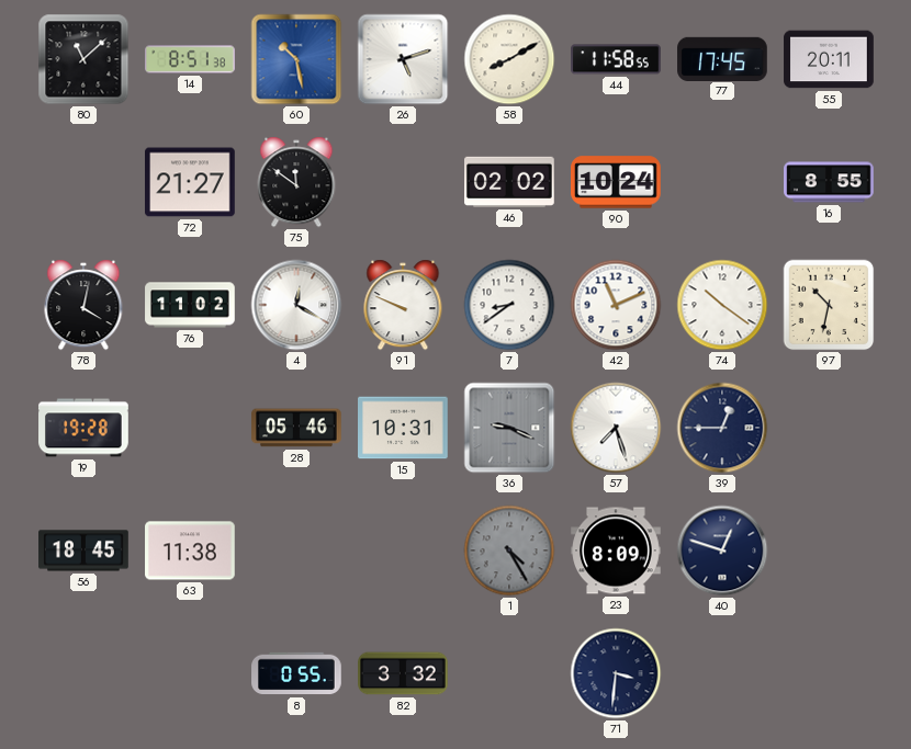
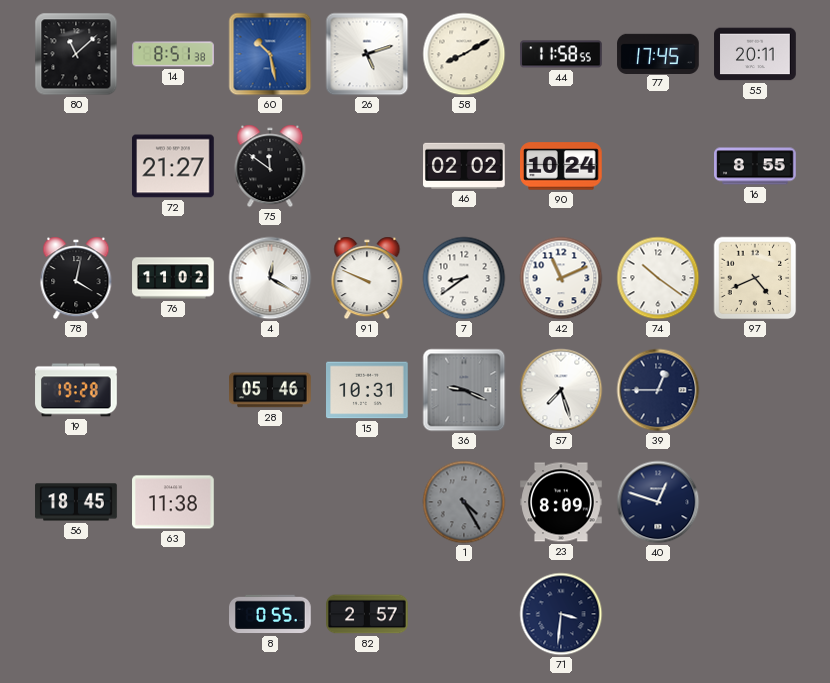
97: 10:32 -> 4:41
82: 3:32 -> 2:57
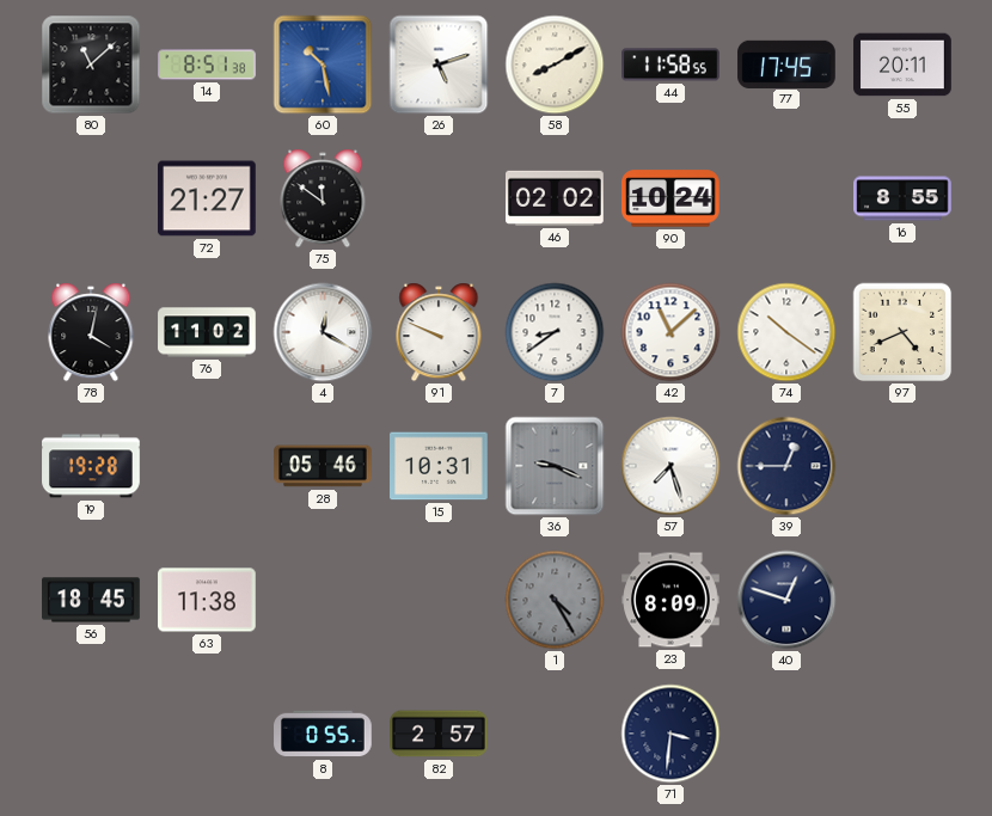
42: 11:11 -> 11:08
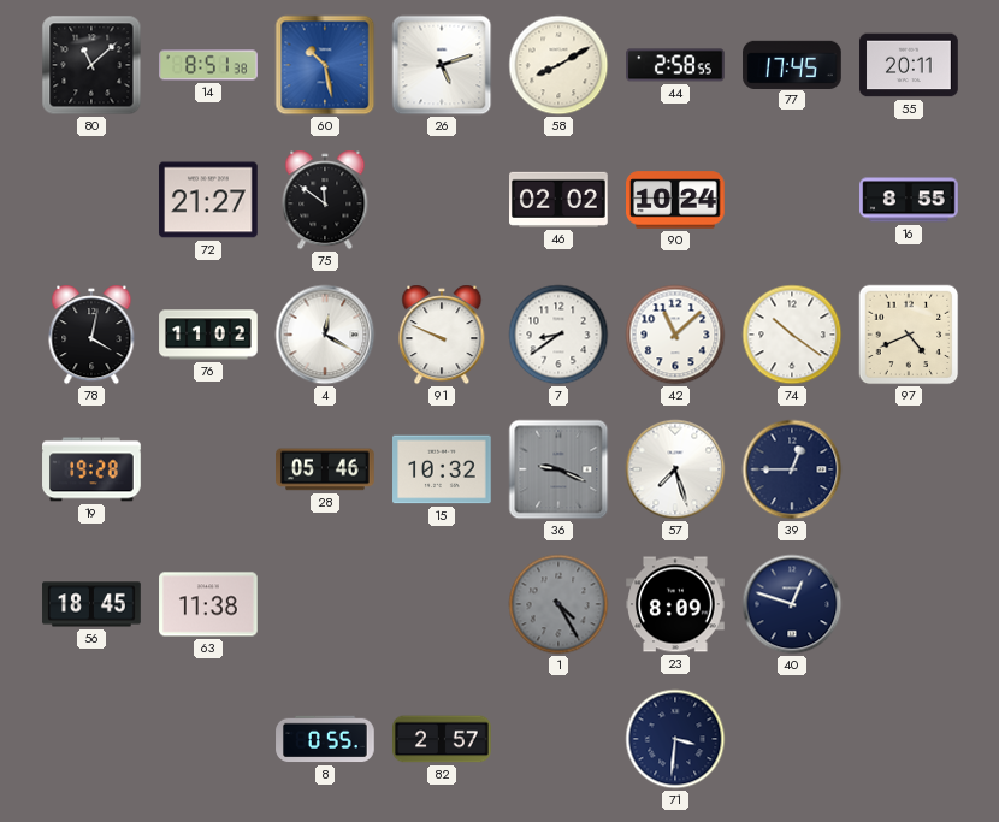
44: 11:58 -> 2:58
15: 10:31 -> 10:32
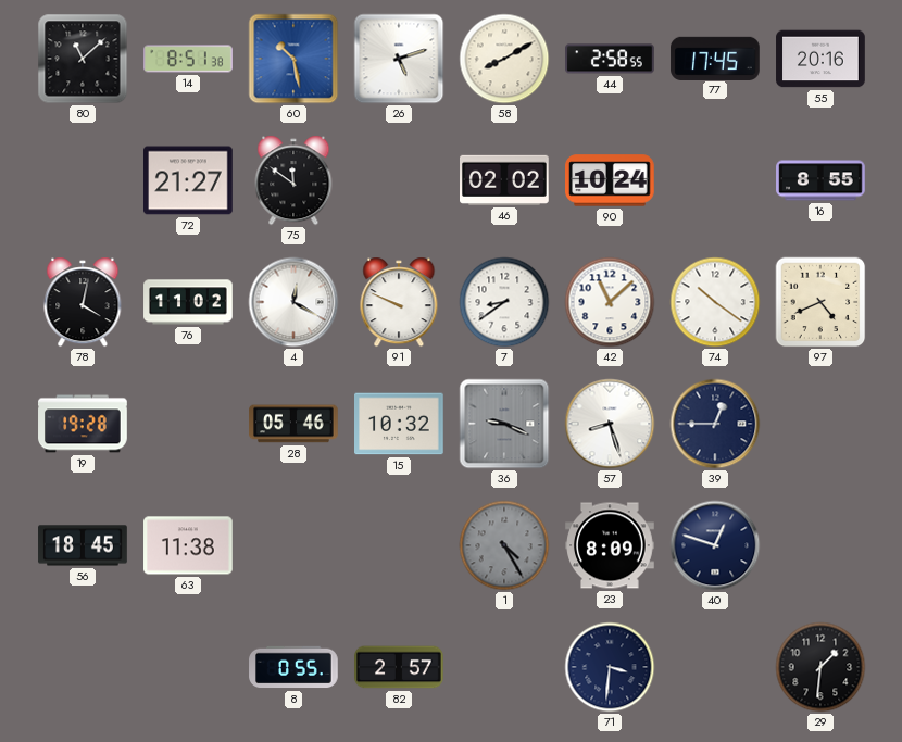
55: 20:11 -> 20:16
57: 7:27 -> 8:27
29: none -> 1:31
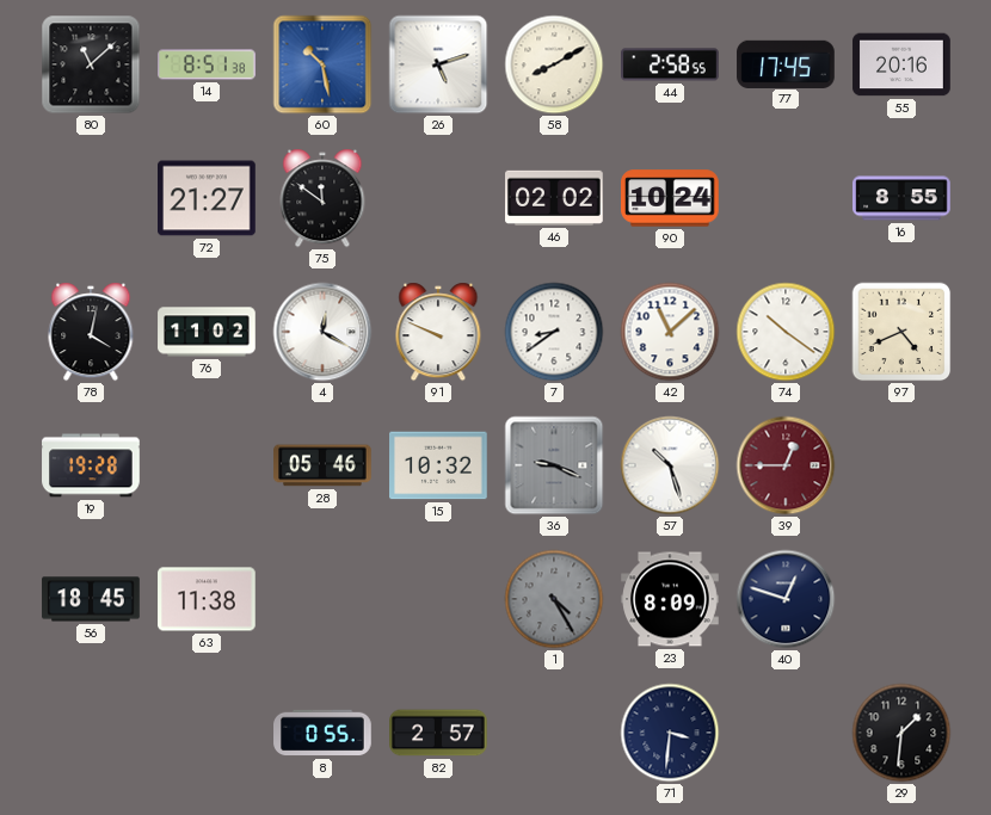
57: 8:27 -> 10:27
39 dial: navy -> burgundy
